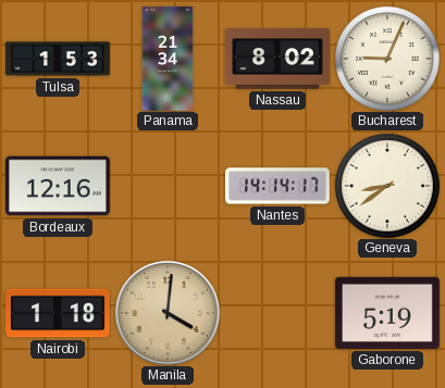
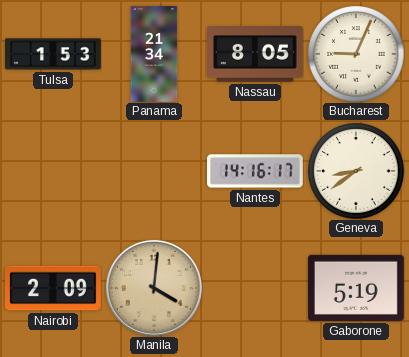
Nassau: 8:02 -> 8:05
Bordeaux: 12:16 -> none
Nantes: 14:14 -> 14:16
Nairobi: 1:18 -> 2:09
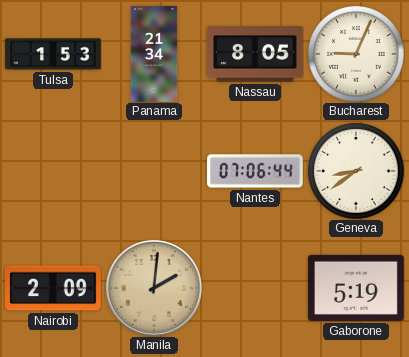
Nantes: 14:16 -> 07:06
Manila: 4:01 -> 2:01
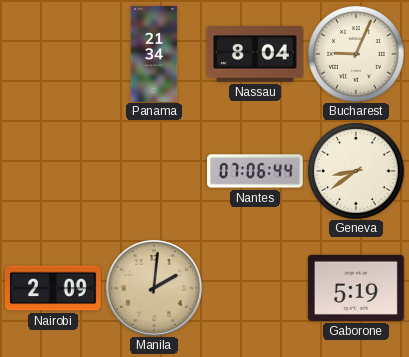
Tulsa: 1:53 -> none
Nassau: 8:05 -> 8:04
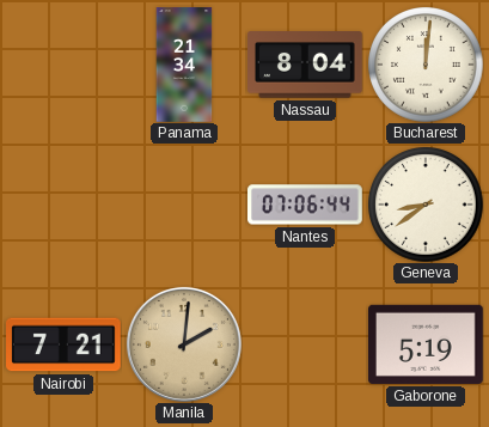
Bucharest: 9:04 -> 12:01
Nairobi: 2:09 -> 7:21
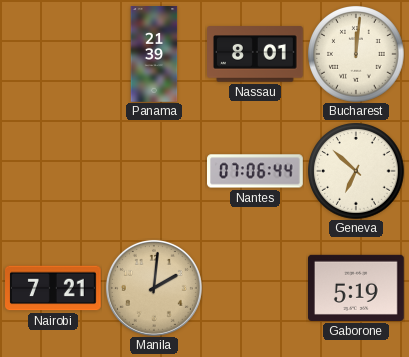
Panama: 21:34 -> 21:39
Nassau: 8:04 -> 8:01
Geneva: 8:39 -> 6:52
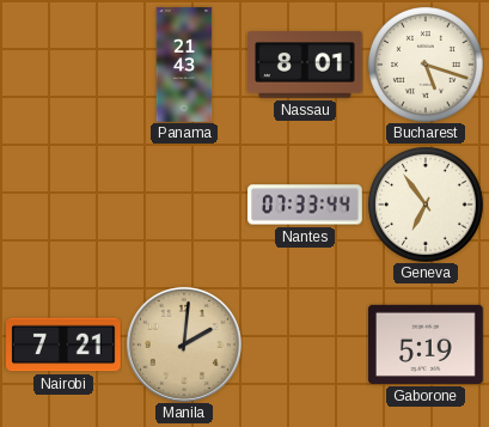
Panama: 21:39 -> 21:43
Bucharest: 12:01 -> 5:18
Nantes: 07:06 -> 07:33
Geneva: 6:52 -> 6:54
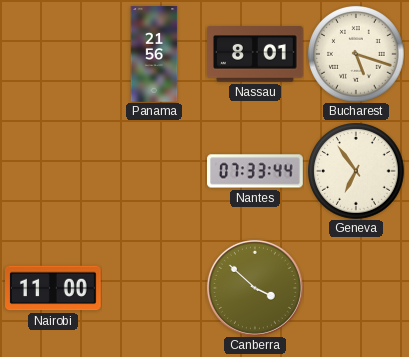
Panama: 21:43 -> 21:56
Nairobi: 7:21 -> 11:00
Manila: 2:01 -> none
Canberra: none -> 3:52
Gaborone: 5:19 -> none
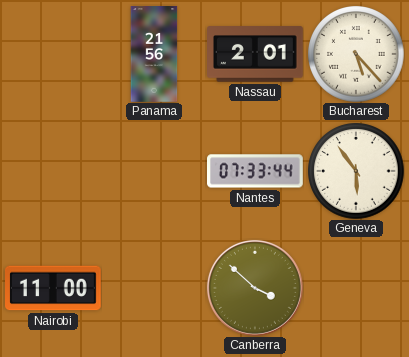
Nassau: 8:01 -> 2:01
Bucharest: 5:18 -> 5:23
Geneva: 6:54 -> 5:54
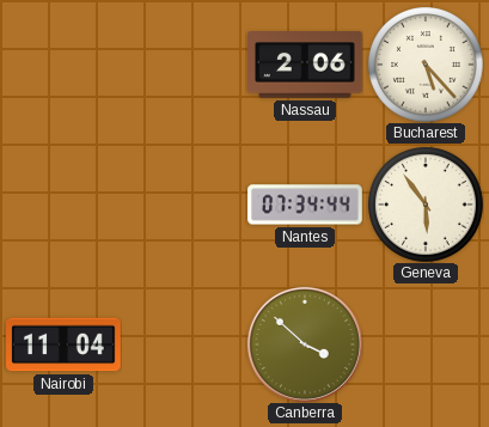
Panama: 21:56 -> none
Nassau: 2:01 -> 2:06
Nantes: 07:33 -> 07:34
Nairobi: 11:00 -> 11:04
